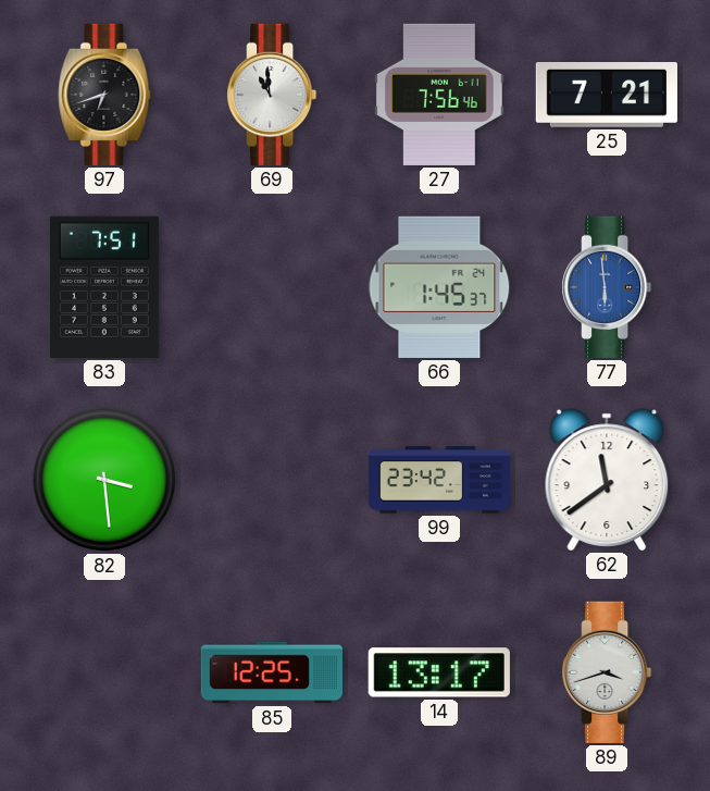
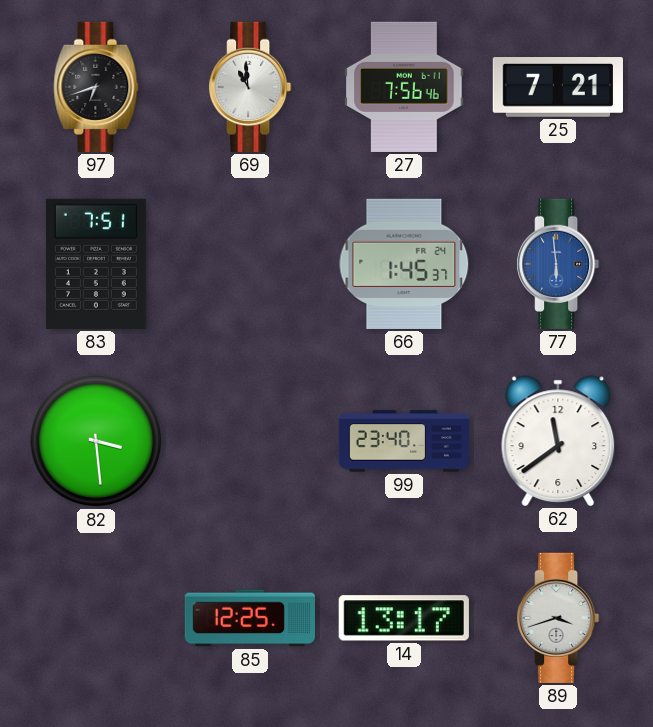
99: 23:42 -> 23:40
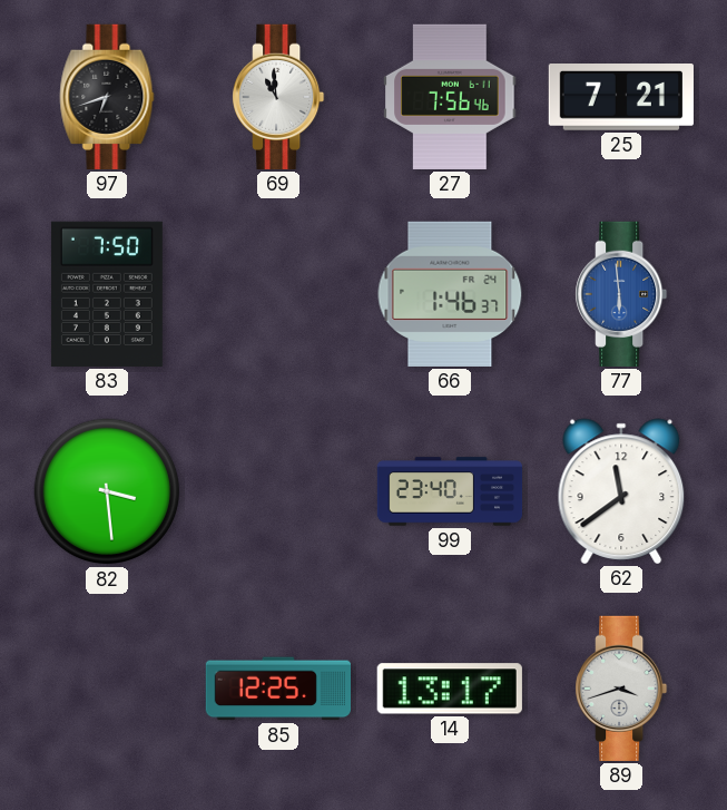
83: 7:51 -> 7:50
66: 1:45 -> 1:46
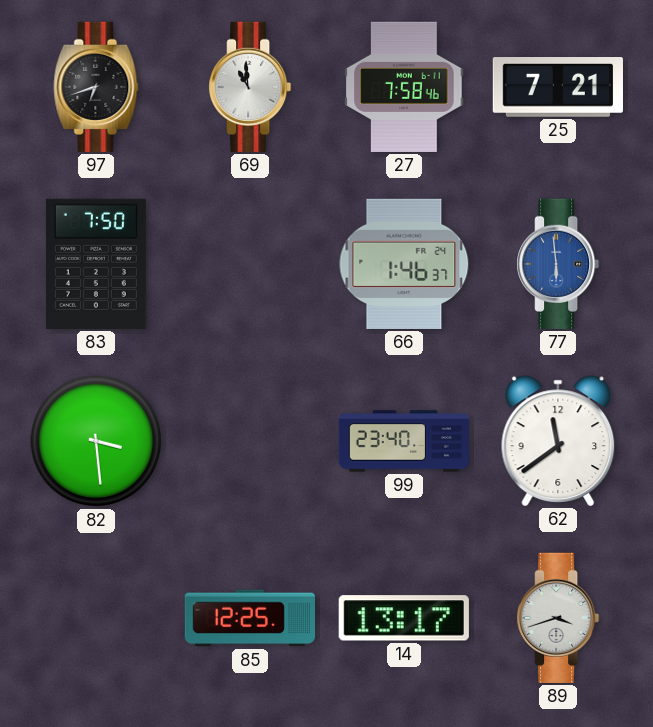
27: 7:56 -> 7:58
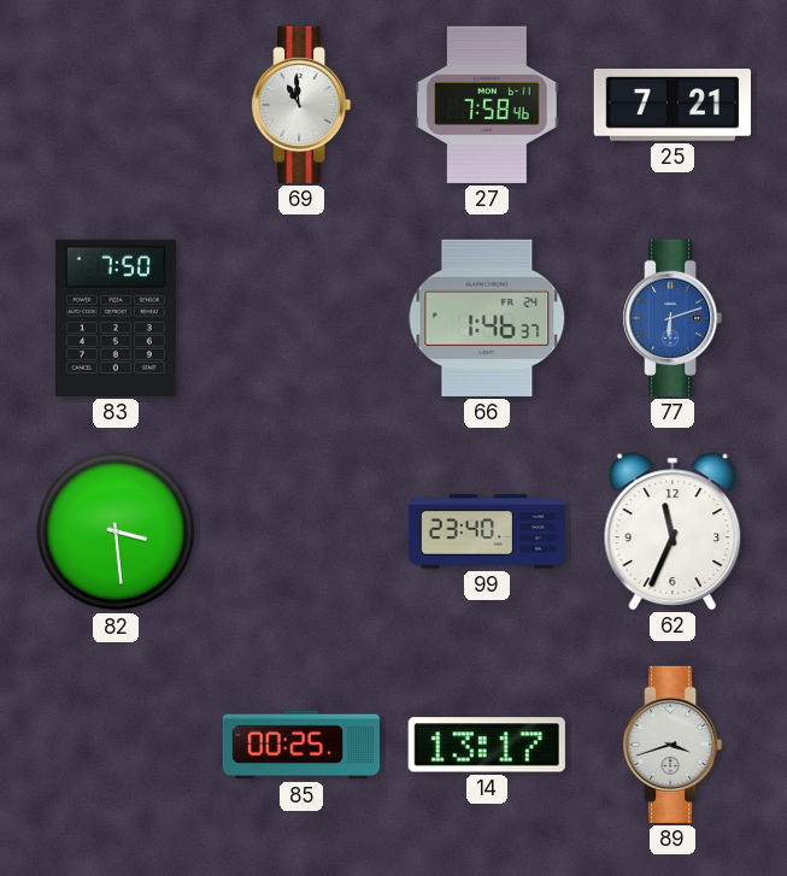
97: 6:42 -> none
77: 5:59 -> 6:12
62: 11:39 -> 11:34
85: 12:25 -> 00:25
